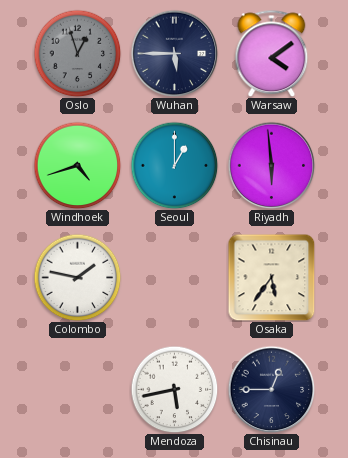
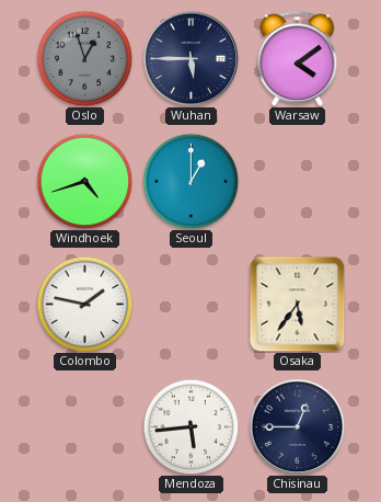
Riyadh: 5:59 -> none
Mendoza: 5:43 -> 5:44
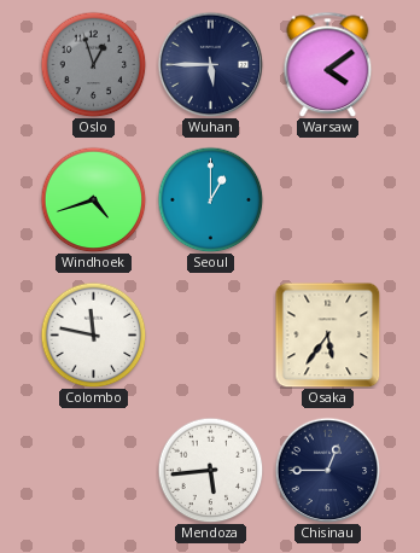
Colombo: 1:47 -> 11:47
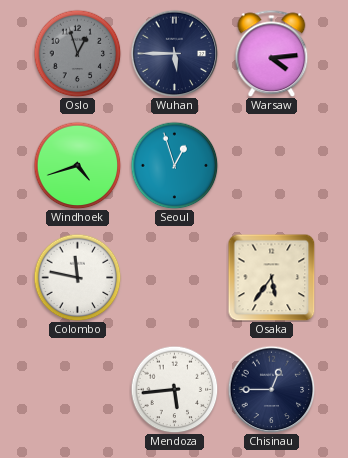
Warsaw: 4:09 -> 4:14
Seoul: 1:00 -> 12:57
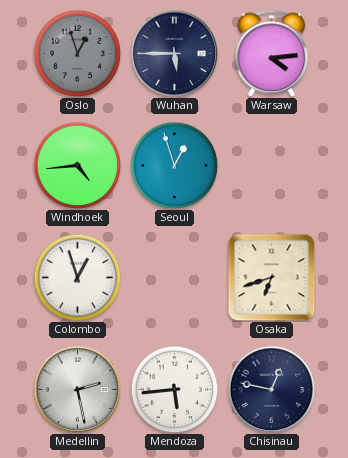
Windhoek: 4:42 -> 4:44
Colombo: 11:47 -> 12:57
Osaka: 5:36 -> 6:42
Medellin: none -> 2:28
Chisinau: 12:45 -> 12:47
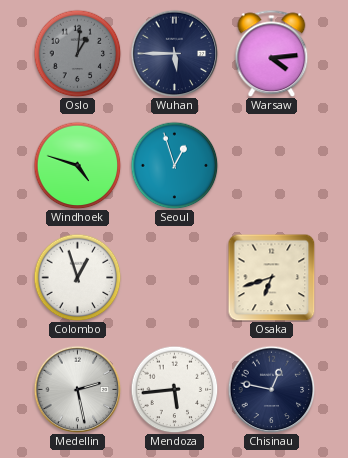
Oslo: 12:57 -> 1:01
Windhoek: 4:44 -> 4:48
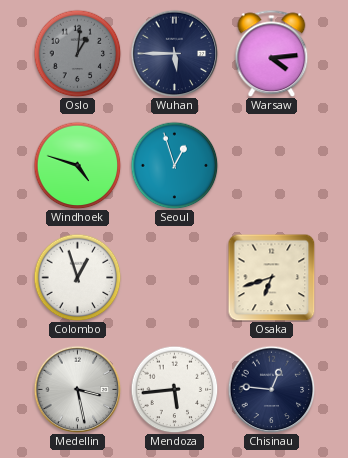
Medellin: 2:28 -> 3:28
Chisinau: 12:47 -> 12:46
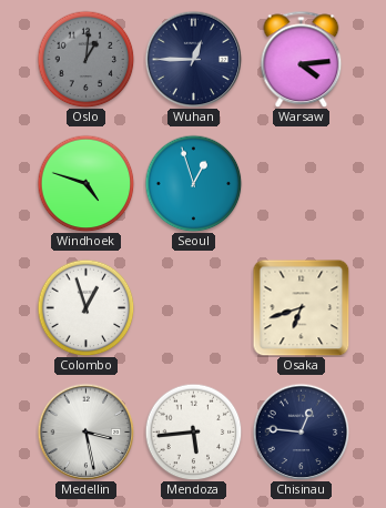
Wuhan: 5:45 -> 12:45
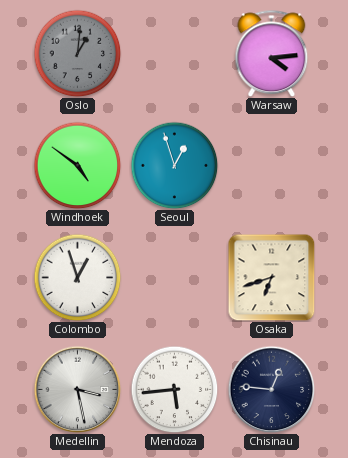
Wuhan: 12:45 -> none
Windhoek: 4:48 -> 4:51
